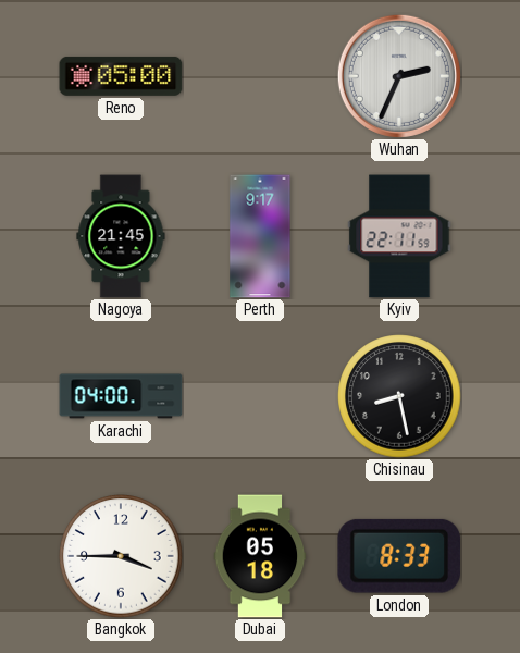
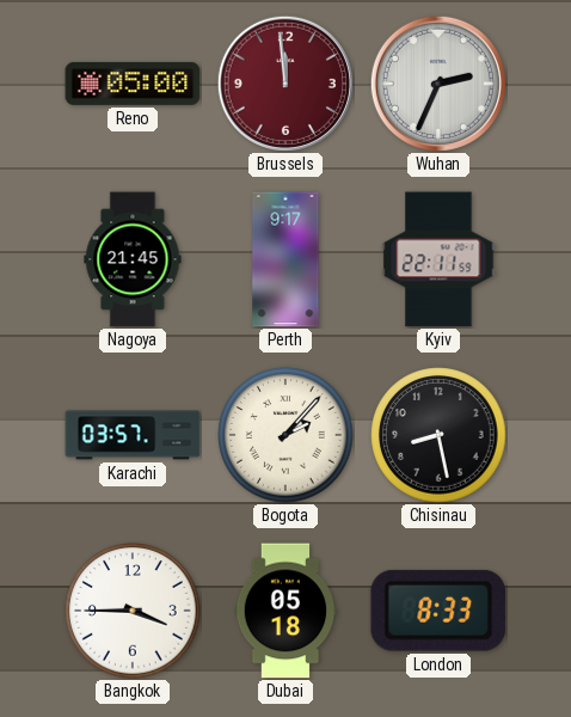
Brussels: none -> 11:59
Karachi: 04:00 -> 03:57
Bogota: none -> 2:07
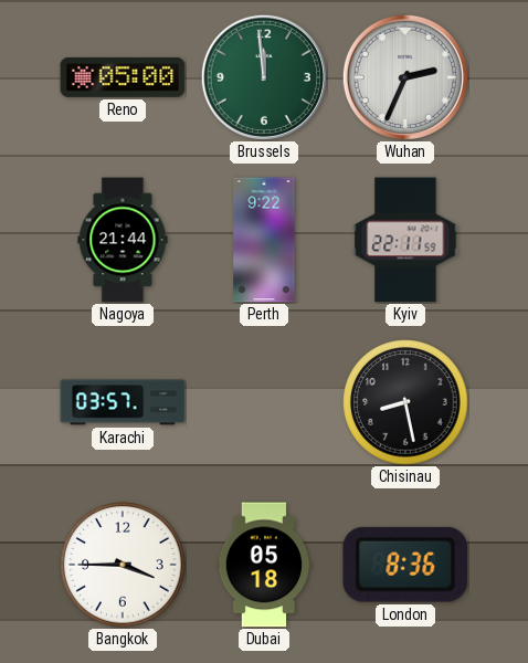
Brussels dial: burgundy -> green
Nagoya: 21:45 -> 21:44
Perth: 9:17 -> 9:22
Bogota: 2:07 -> none
London: 8:33 -> 8:36
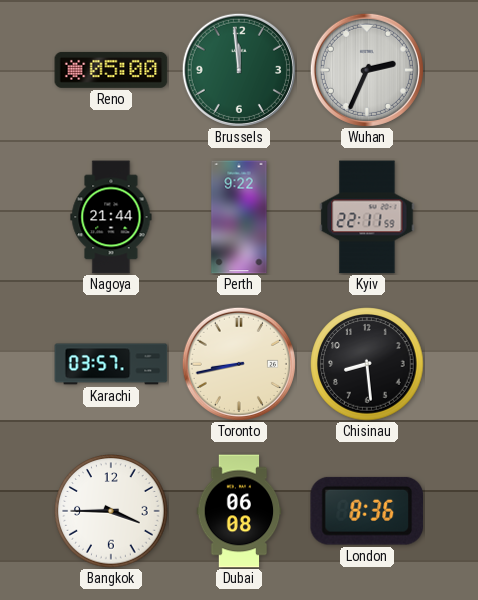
Toronto: none -> 8:43
Chisinau: 8:28 -> 8:29
Dubai: 05:18 -> 06:08
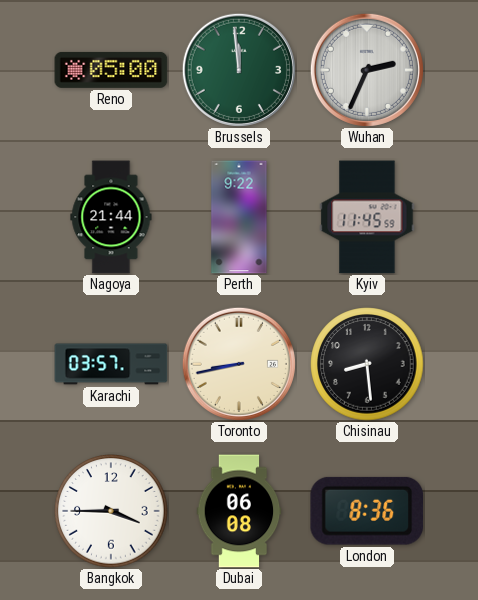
Kyiv: 22:11 -> 11:45
